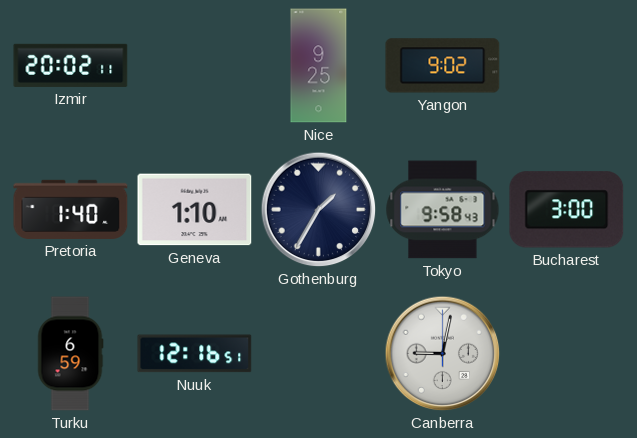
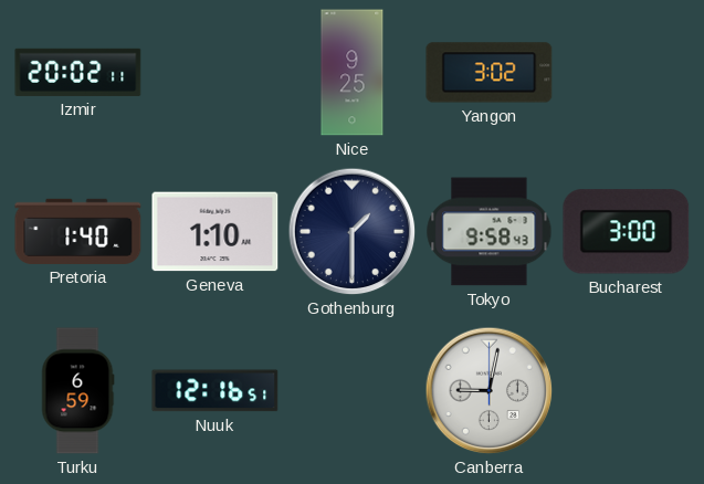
Yangon: 9:02 -> 3:02
Gothenburg: 1:35 -> 1:30
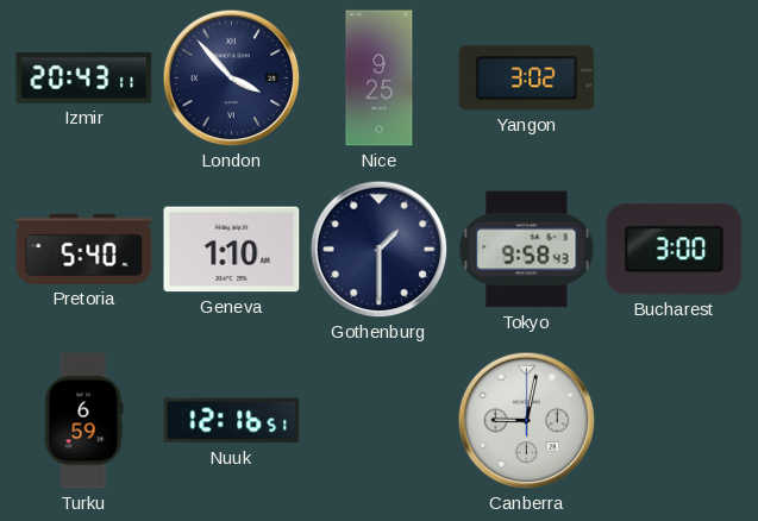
Izmir: 20:02 -> 20:43
London: none -> 3:53
Pretoria: 1:40 -> 5:40
